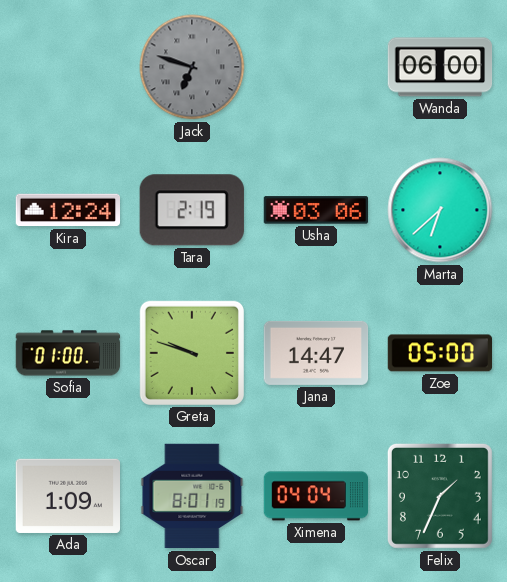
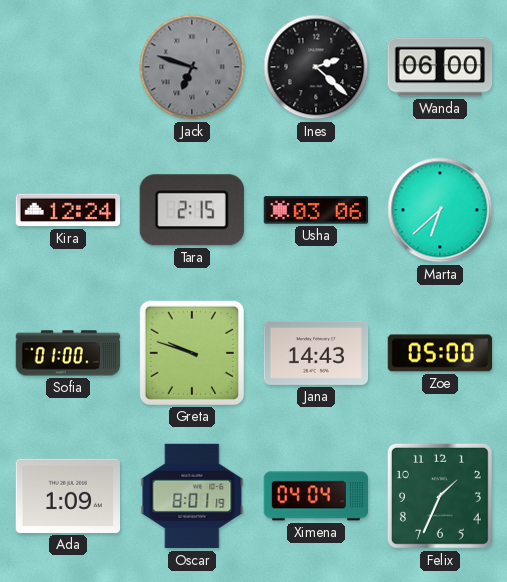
Ines: none -> 2:22
Tara: 2:19 -> 2:15
Jana: 14:47 -> 14:43
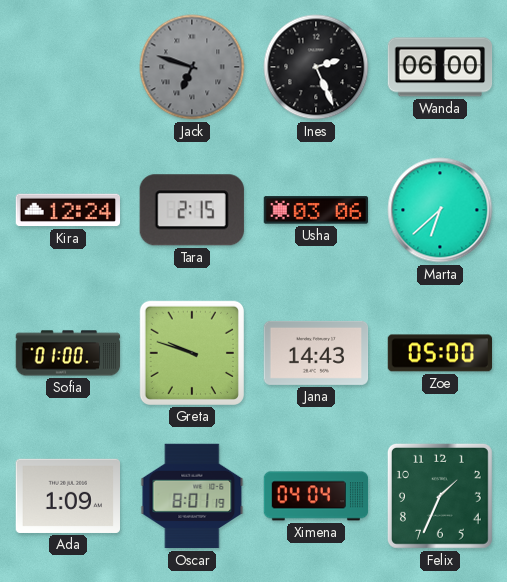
Ines: 2:22 -> 2:26
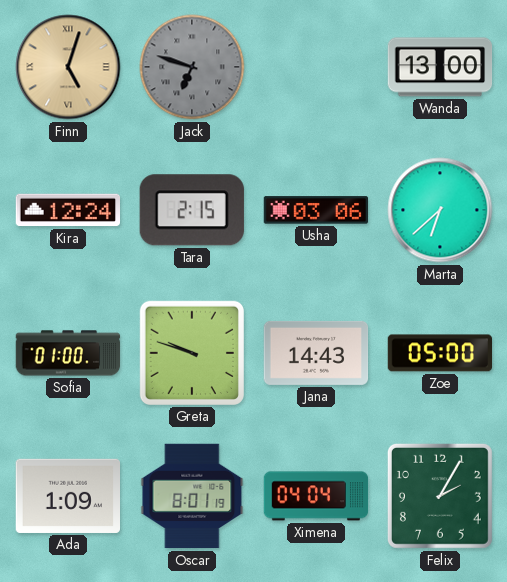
Finn: none -> 5:03
Ines: 2:26 -> none
Wanda: 06:00 -> 13:00
Felix: 1:34 -> 2:05
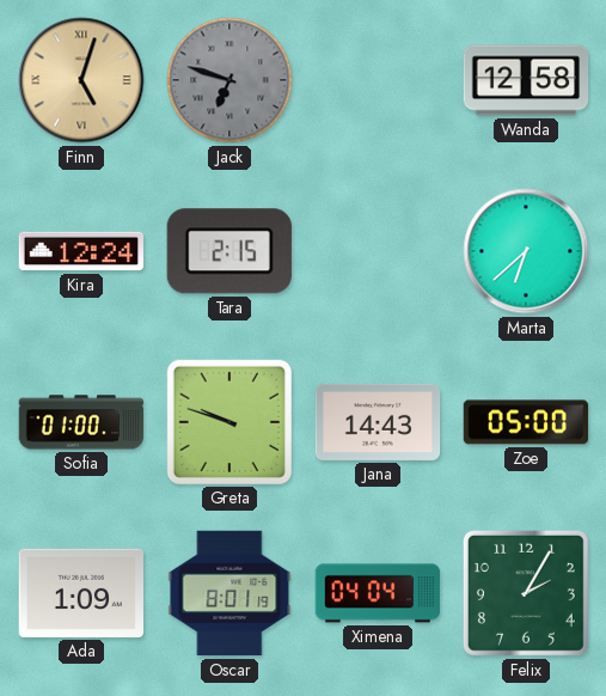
Wanda: 13:00 -> 12:58
Usha: 03:06 -> none
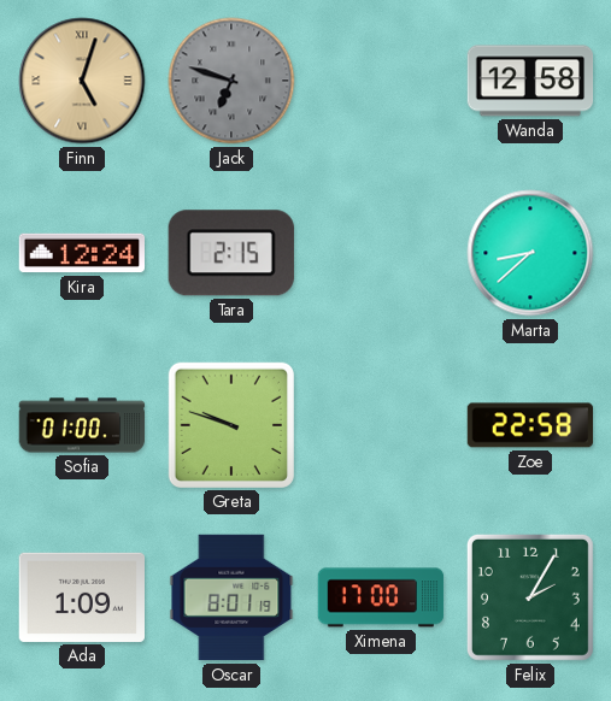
Marta: 6:38 -> 8:38
Jana: 14:43 -> none
Zoe: 05:00 -> 22:58
Ximena: 04:04 -> 17:00
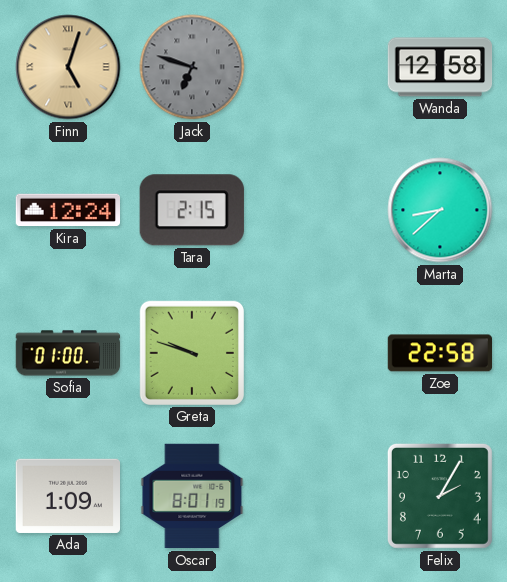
Ximena: 17:00 -> none
